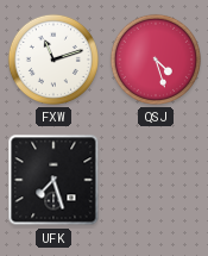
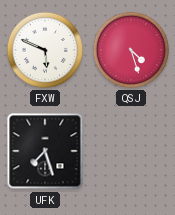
FXW: 11:12 -> 5:49
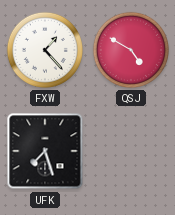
FXW: 5:49 -> 1:23
QSJ: 4:27 -> 4:50
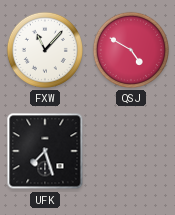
FXW: 1:23 -> 11:07
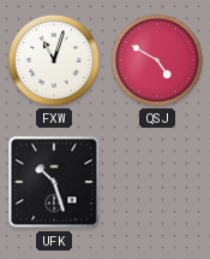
FXW: 11:07 -> 11:03
UFK: 7:27 -> 10:27
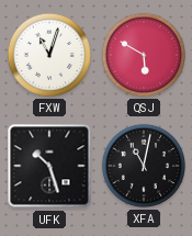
QSJ: 4:50 -> 5:50
XFA: none -> 11:02
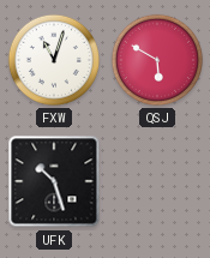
XFA: 11:02 -> none
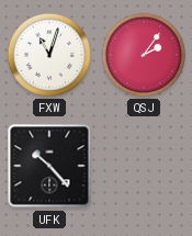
QSJ: 5:50 -> 2:06
UFK: 10:27 -> 10:23
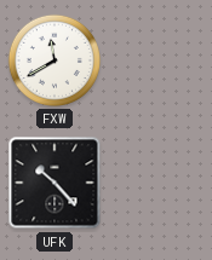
FXW: 11:03 -> 11:40
QSJ: 2:06 -> none
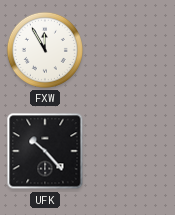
FXW: 11:40 -> 11:55
